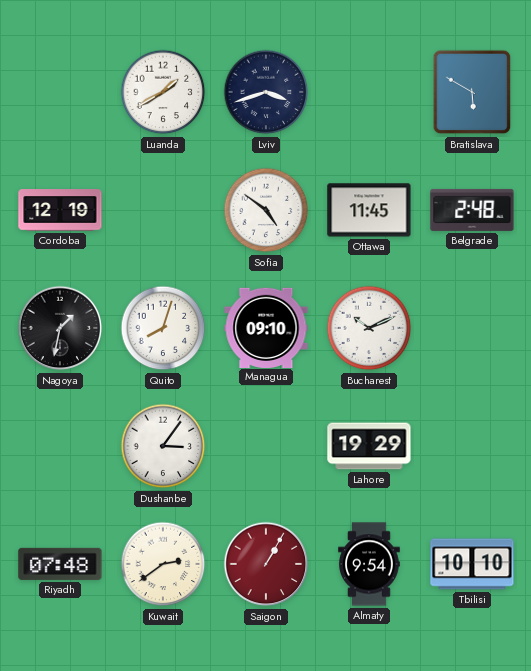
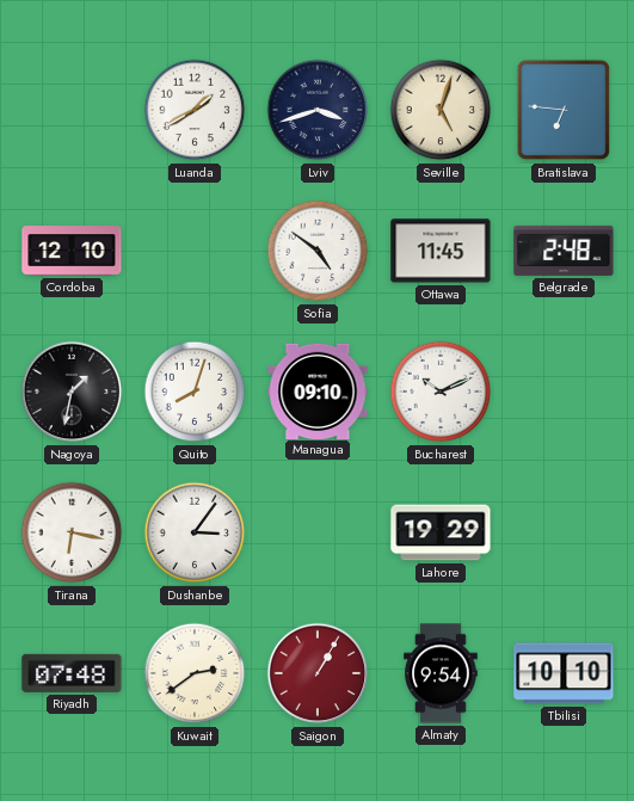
Seville: none -> 5:03
Bratislava: 5:50 -> 6:46
Cordoba: 12:19 -> 12:10
Tirana: none -> 6:17
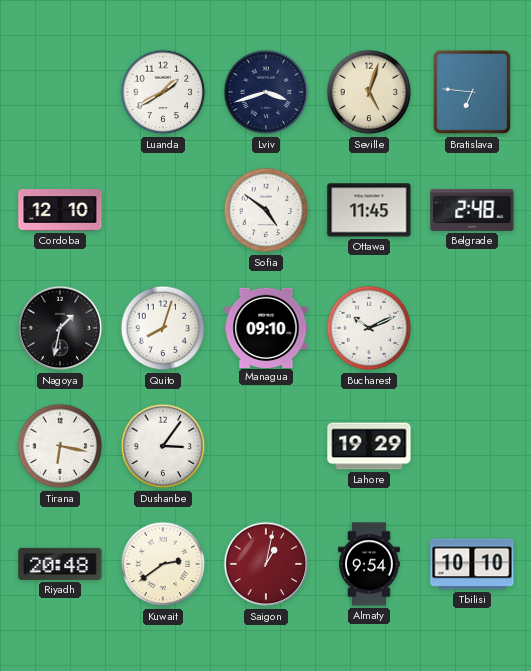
Riyadh: 07:48 -> 20:48
Saigon: 1:05 -> 1:02
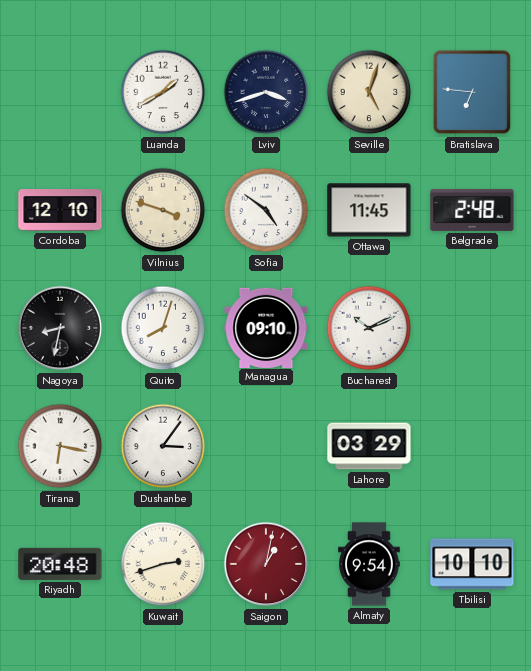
Vilnius: none -> 3:48
Nagoya: 1:32 -> 8:32
Lahore: 19:29 -> 03:29
Kuwait: 2:39 -> 2:42
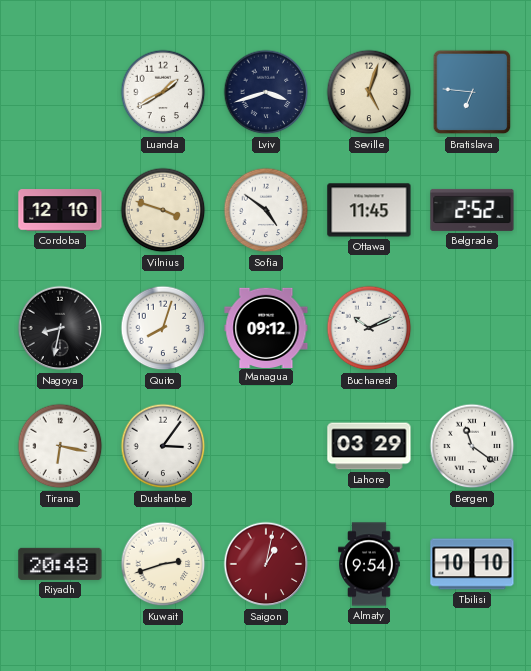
Belgrade: 2:48 -> 2:52
Managua: 09:10 -> 09:12
Bergen: none -> 11:21
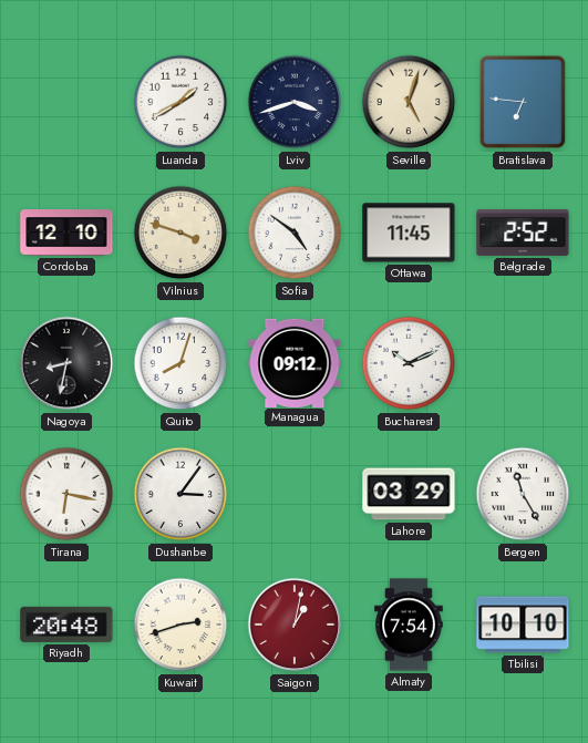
Bergen: 11:21 -> 11:25
Almaty: 9:54 -> 7:54
